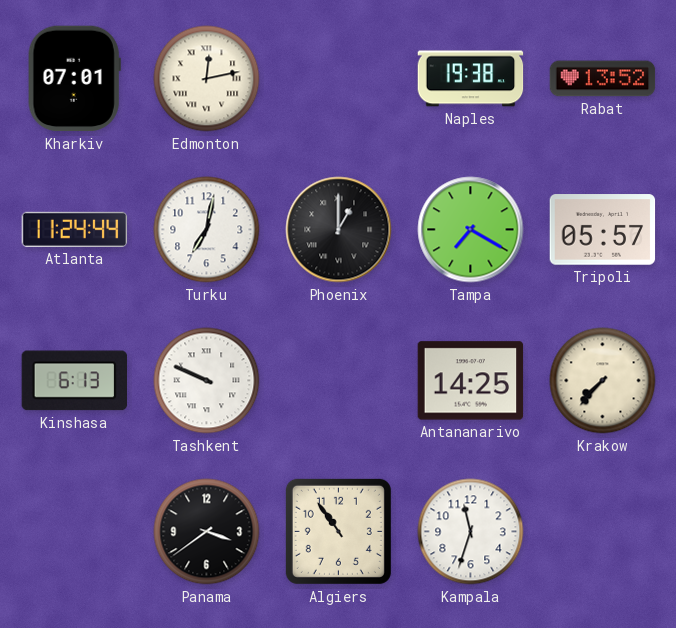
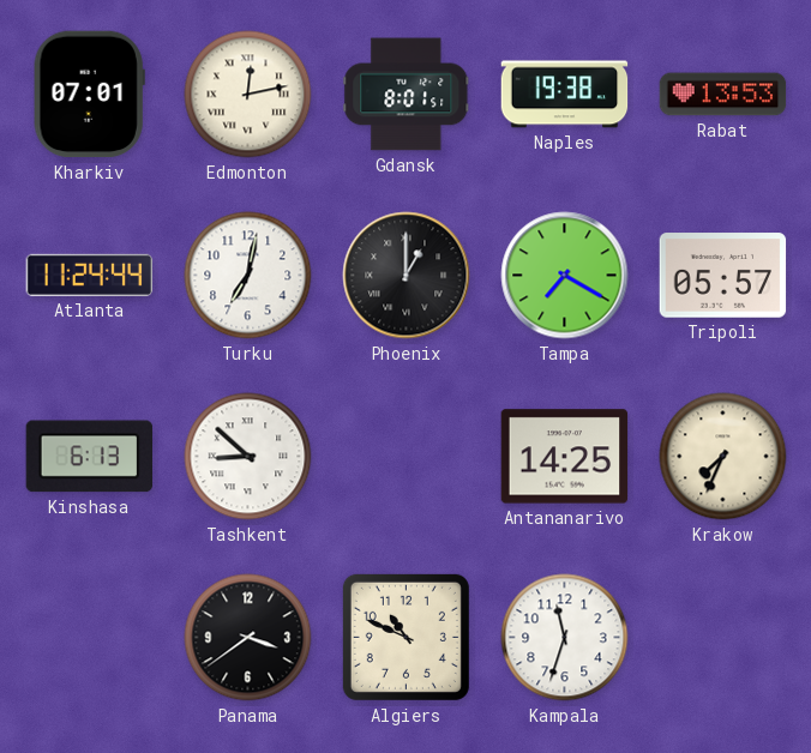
Gdansk: none -> 8:01
Rabat: 13:52 -> 13:53
Tashkent: 9:49 -> 8:52
Krakow: 7:37 -> 7:34
Algiers: 10:54 -> 10:49
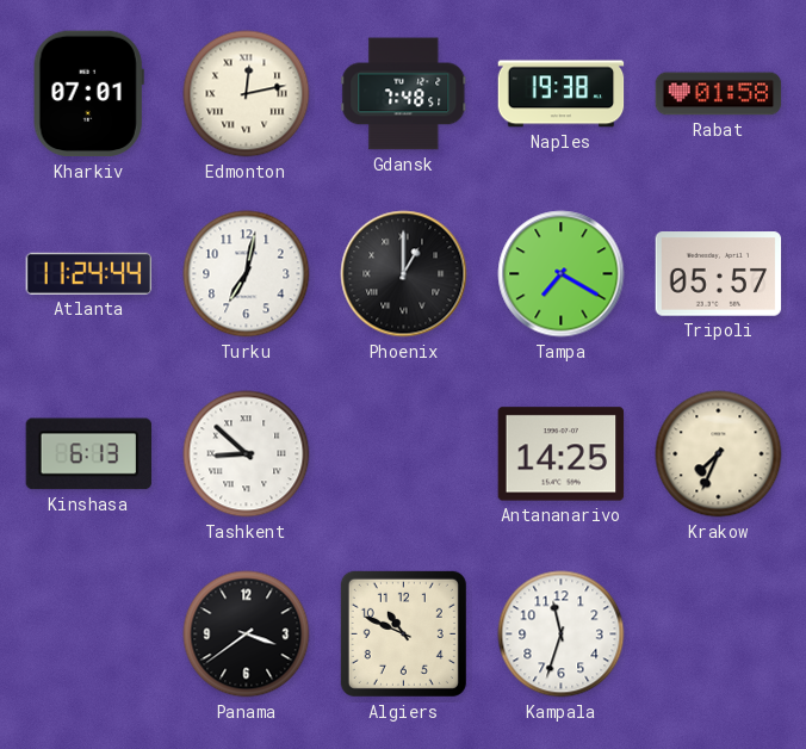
Gdansk: 8:01 -> 7:48
Rabat: 13:53 -> 01:58
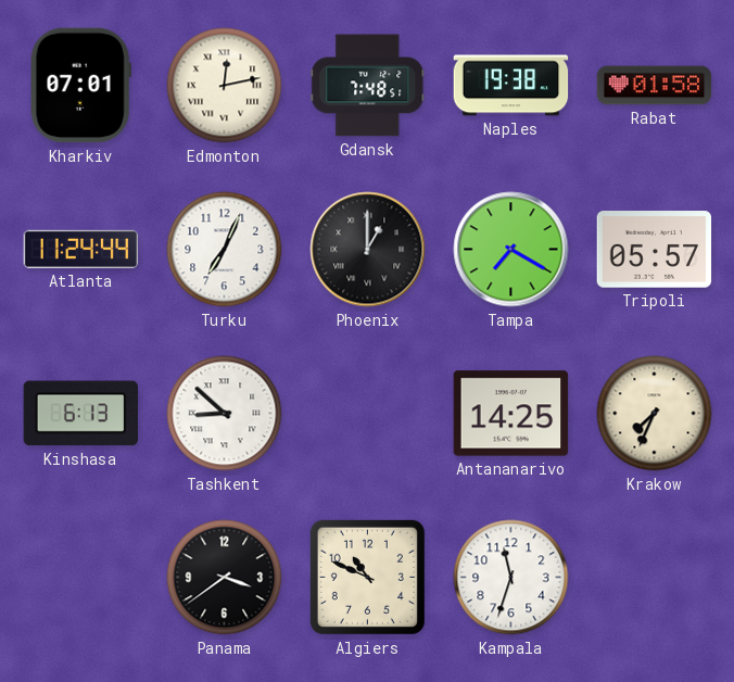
Turku: 7:02 -> 7:04
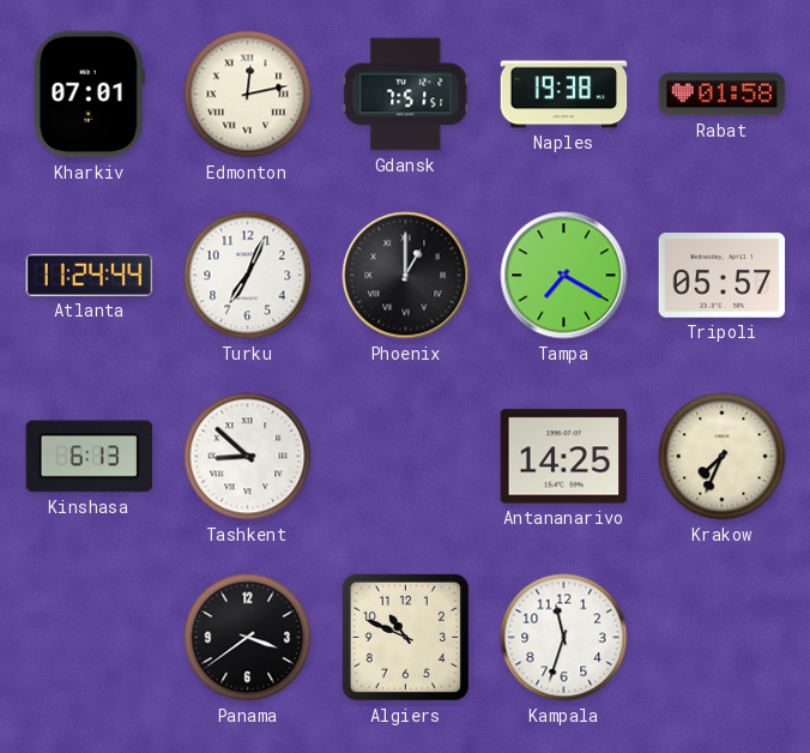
Gdansk: 7:48 -> 7:51
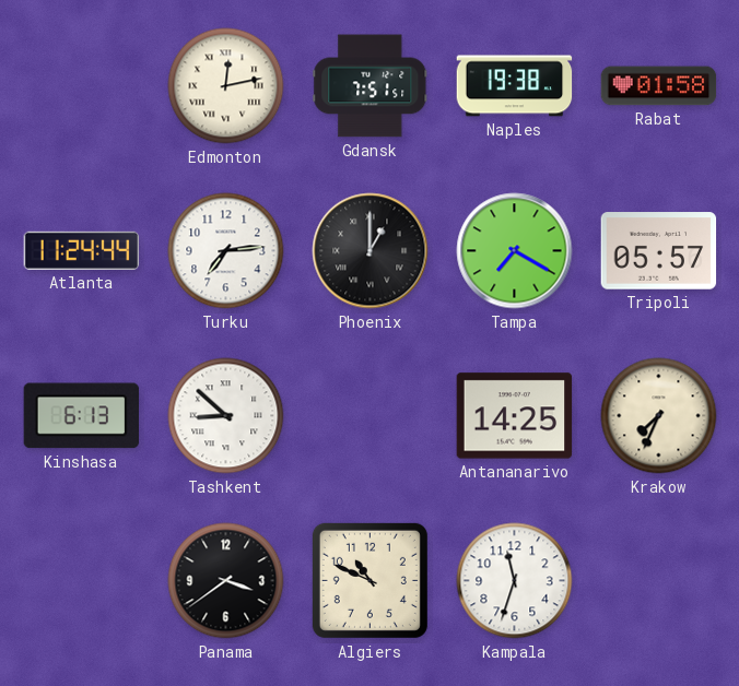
Kharkiv: 07:01 -> none
Turku: 7:04 -> 7:14
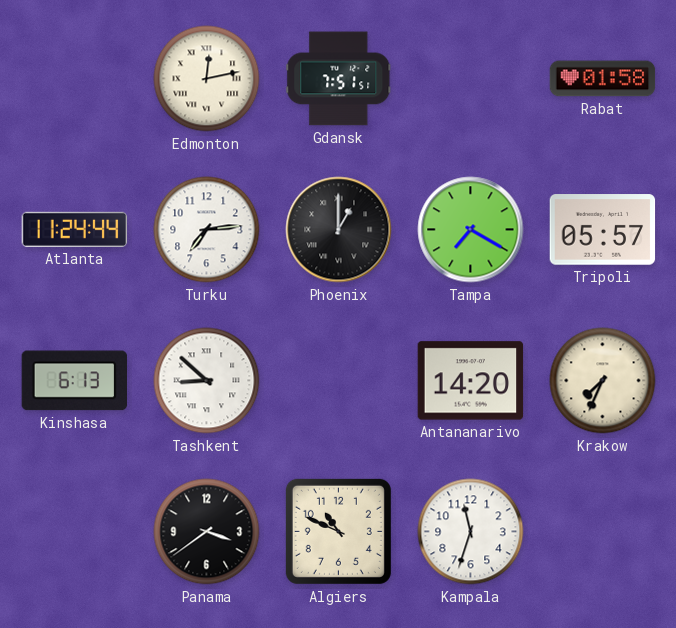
Naples: 19:38 -> none
Antananarivo: 14:25 -> 14:20
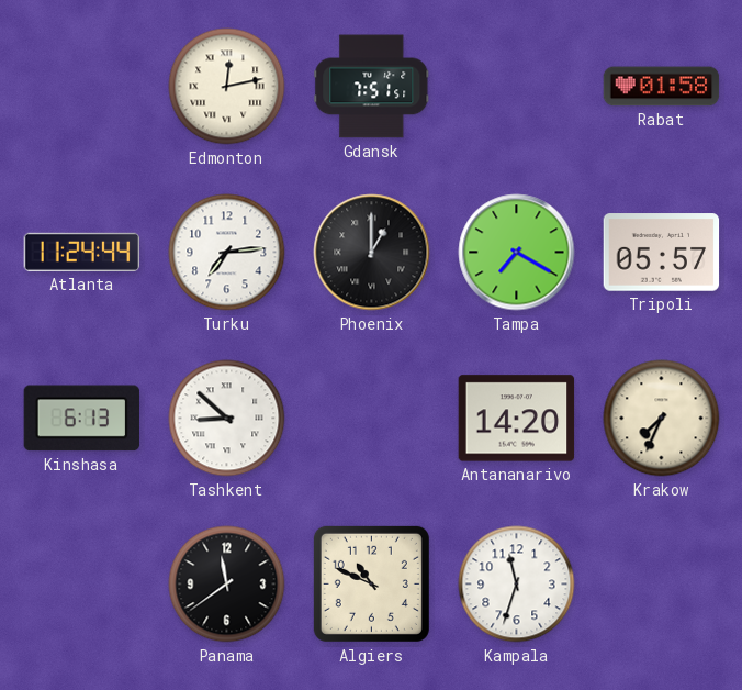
Panama: 3:39 -> 11:39
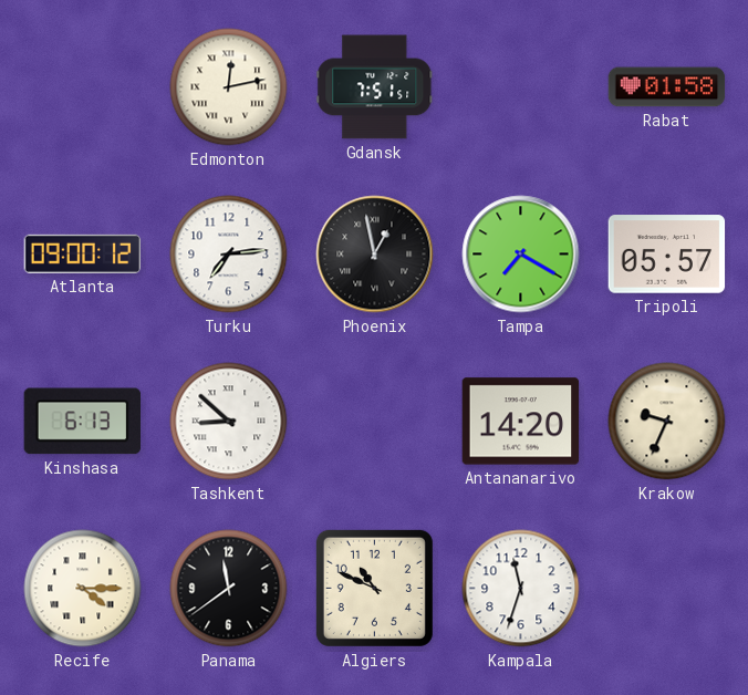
Atlanta: 11:24 -> 09:00
Phoenix: 1:00 -> 12:58
Krakow: 7:34 -> 9:34
Recife: none -> 4:15
